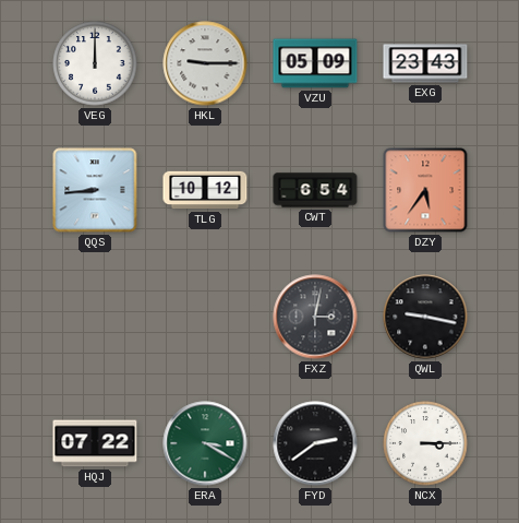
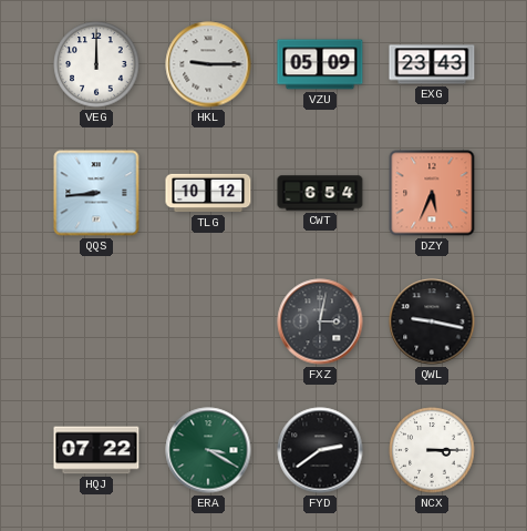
DZY: 5:36 -> 5:34
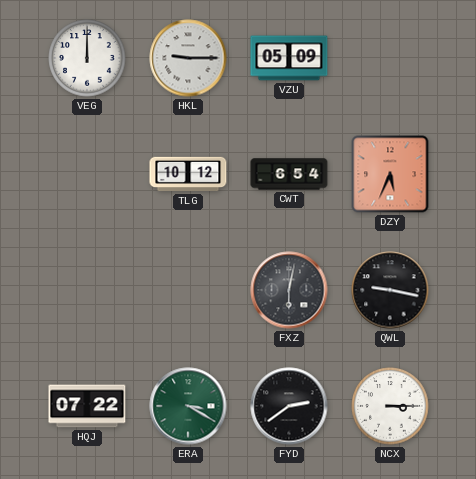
EXG: 23:43 -> none
QQS: 8:44 -> none
FXZ: 3:02 -> 6:02
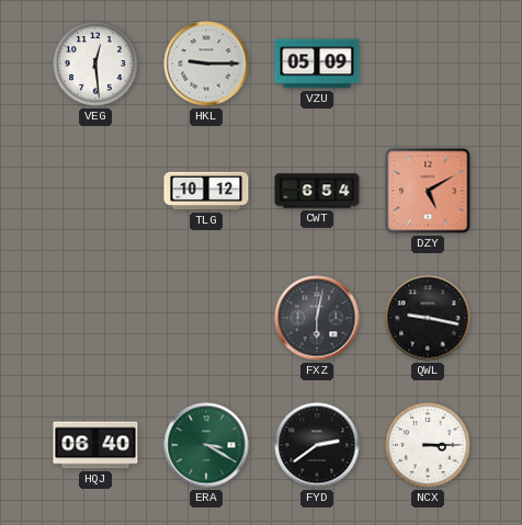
VEG: 12:00 -> 12:29
DZY: 5:34 -> 5:10
HQJ: 07:22 -> 06:40
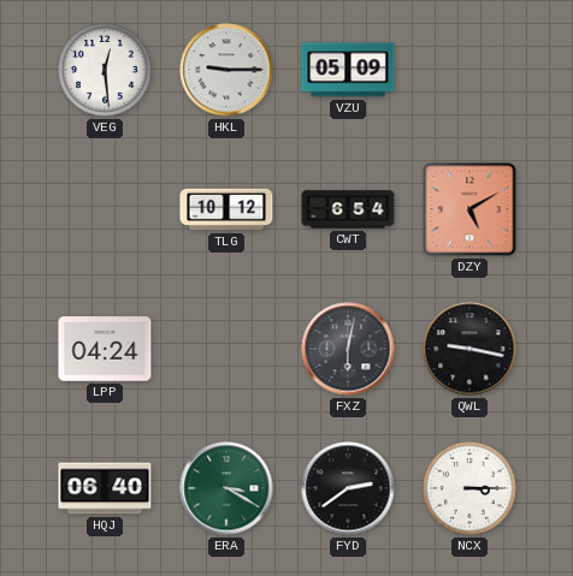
LPP: none -> 04:24
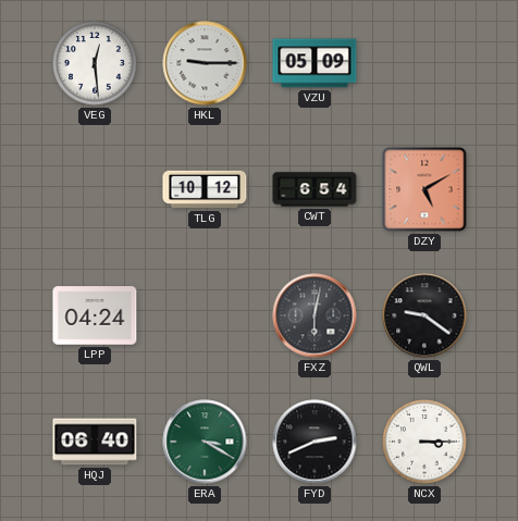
QWL: 9:17 -> 9:21
FYD: 2:39 -> 2:41
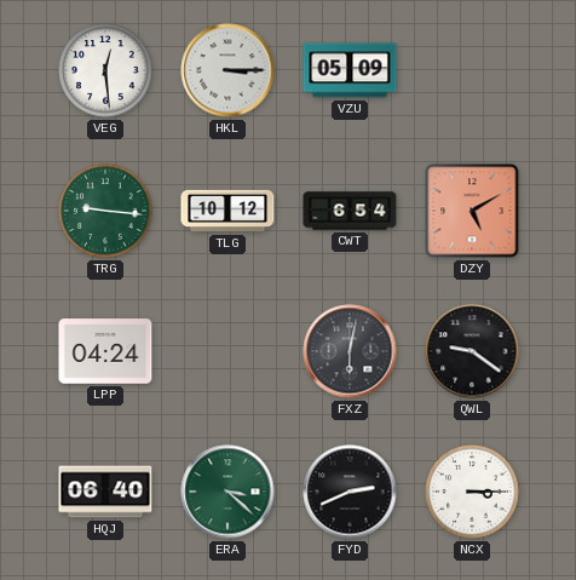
HKL: 9:15 -> 3:15
TRG: none -> 9:16
ERA: 3:20 -> 3:22
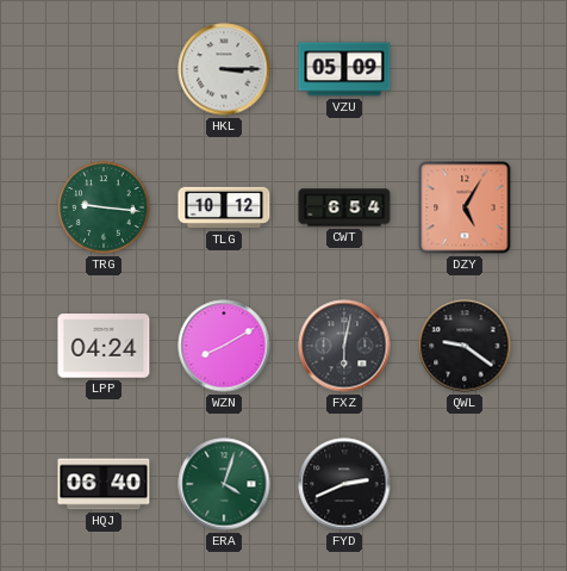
VEG: 12:29 -> none
DZY: 5:10 -> 5:05
WZN: none -> 8:10
ERA: 3:22 -> 4:03
NCX: 3:15 -> none
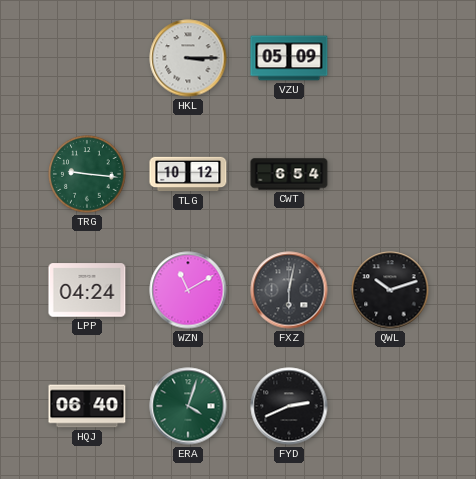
DZY: 5:05 -> none
WZN: 8:10 -> 11:10
QWL: 9:21 -> 10:12
